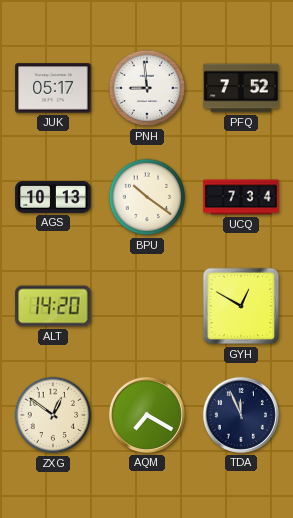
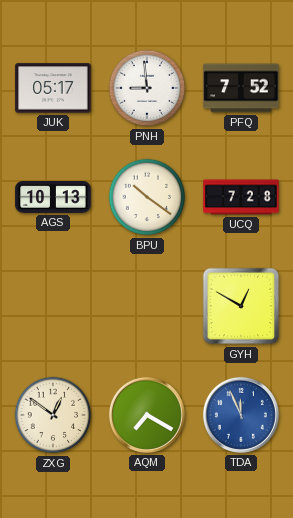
UCQ: 7:34 -> 7:28
ALT: 14:20 -> none
TDA dial: navy -> blue
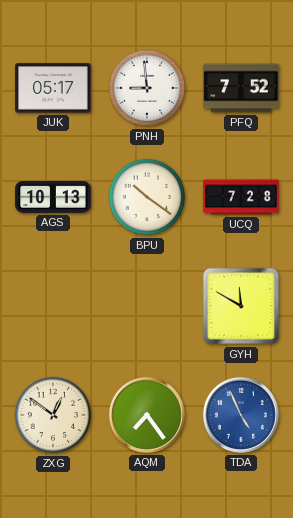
GYH: 12:50 -> 11:50
AQM: 7:20 -> 7:24
TDA: 11:56 -> 4:56
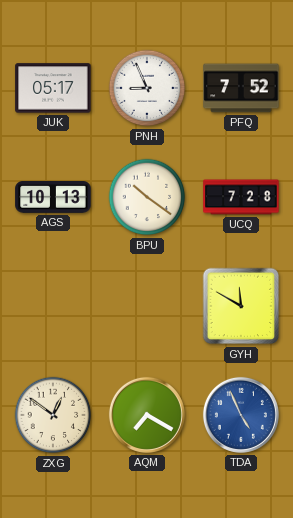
PNH: 8:59 -> 8:56
AQM: 7:24 -> 7:20
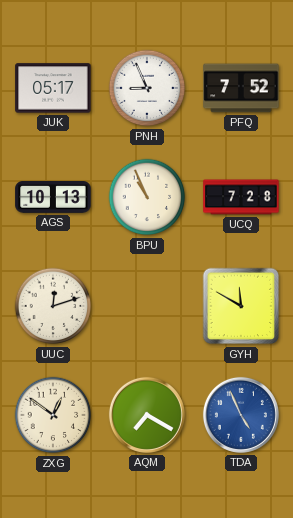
BPU: 10:21 -> 10:56
UUC: none -> 12:12
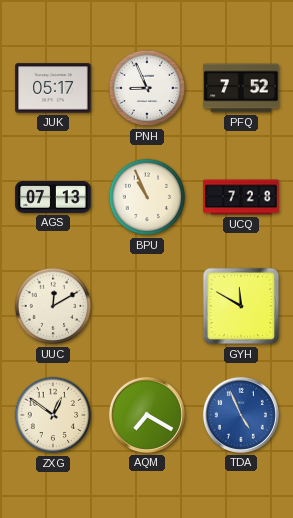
AGS: 10:13 -> 07:13
UUC: 12:12 -> 12:10
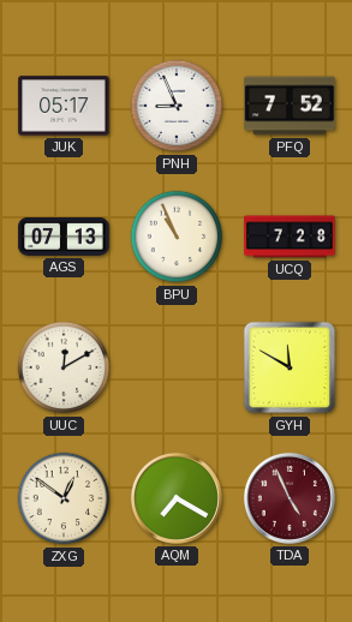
TDA dial: blue -> burgundy
